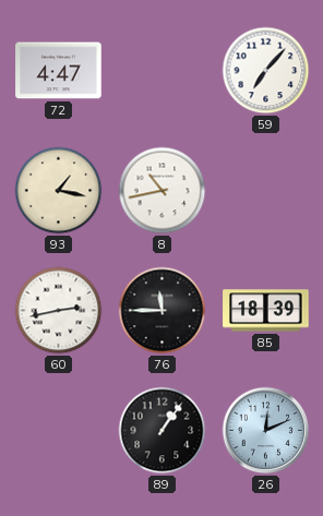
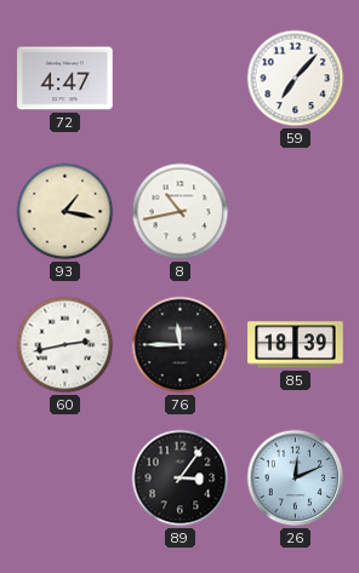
89: 1:06 -> 3:06
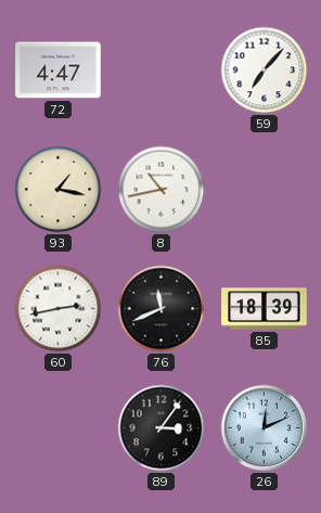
76: 11:45 -> 11:41
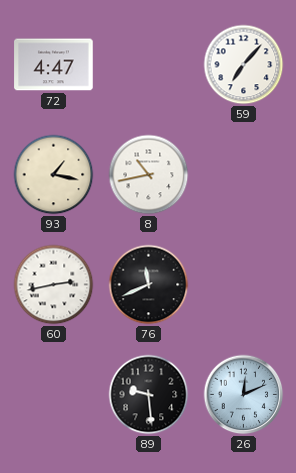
85: 18:39 -> none
89: 3:06 -> 9:29
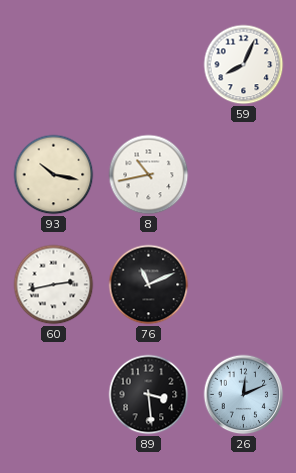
72: 4:47 -> none
59: 7:07 -> 8:04
93: 1:17 -> 10:17
76: 11:41 -> 11:11
89: 9:29 -> 3:29
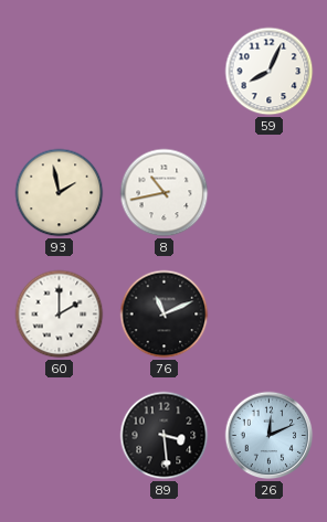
93: 10:17 -> 1:58
60: 2:43 -> 2:00
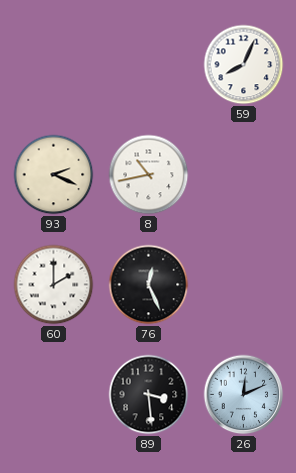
93: 1:58 -> 2:19
76: 11:11 -> 12:26
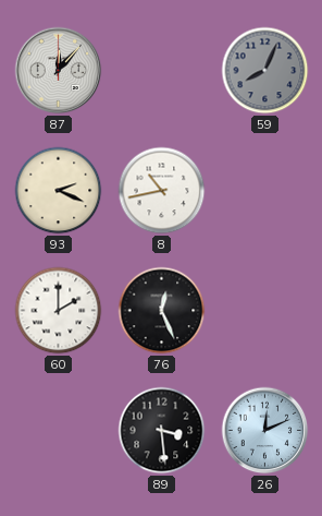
87: none -> 12:07
59 dial: white -> grey
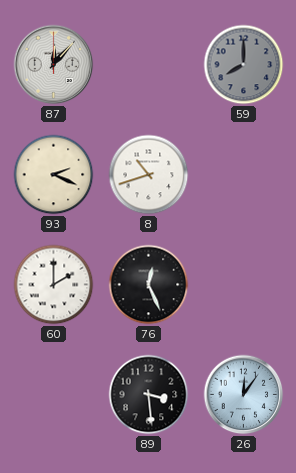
59: 8:04 -> 8:00
8: 10:43 -> 10:42
26: 12:11 -> 12:06
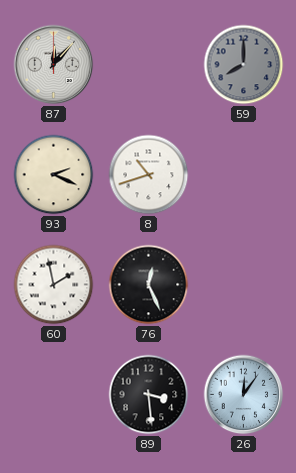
60: 2:00 -> 1:58
